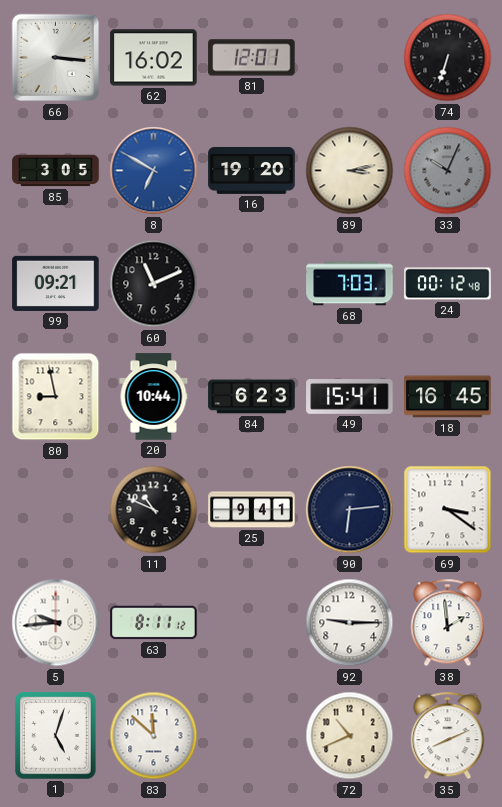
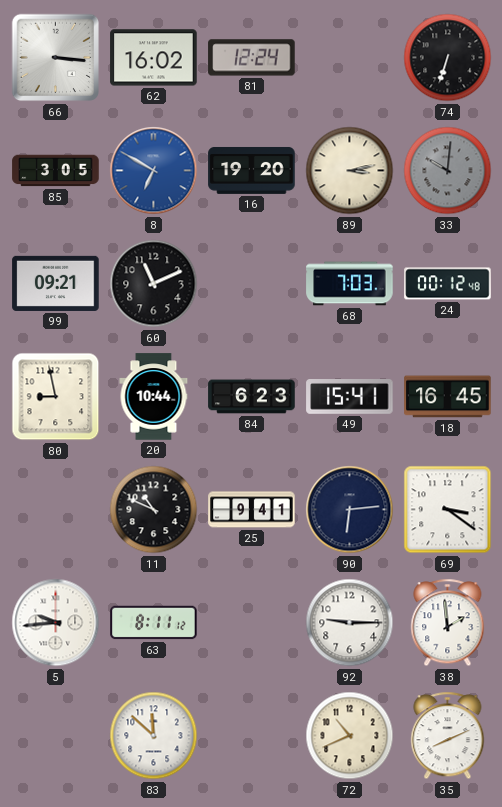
81: 12:01 -> 12:24
33: 10:04 -> 10:01
1: 5:03 -> none
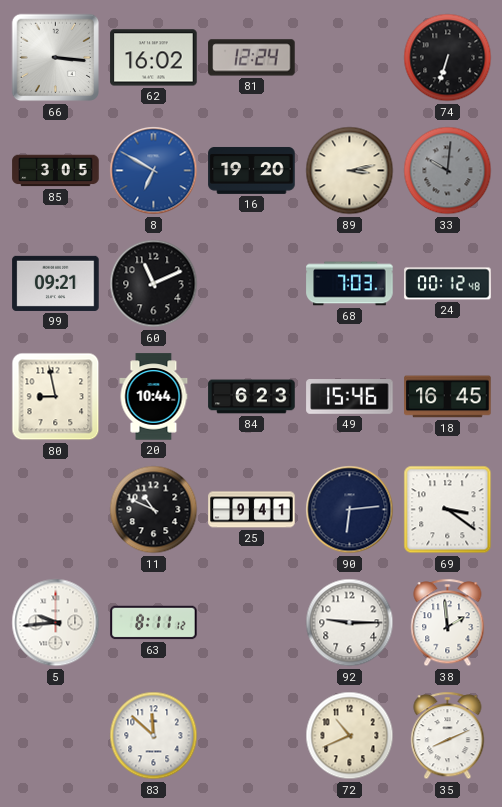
49: 15:41 -> 15:46
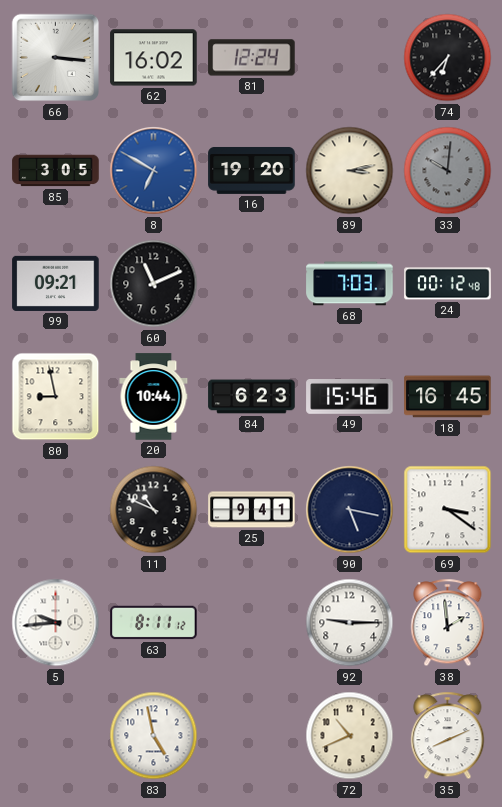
74: 6:33 -> 6:37
90: 6:14 -> 5:17
83: 11:52 -> 4:58
